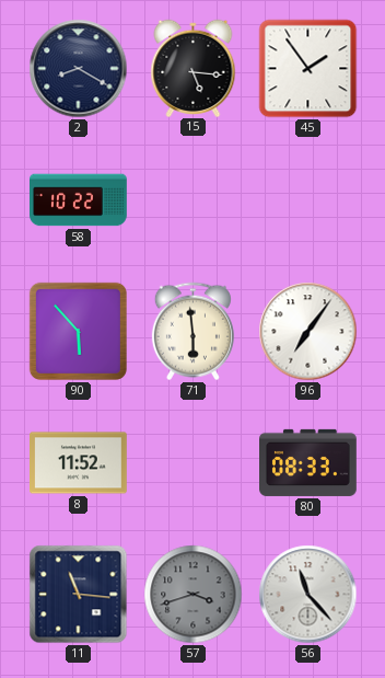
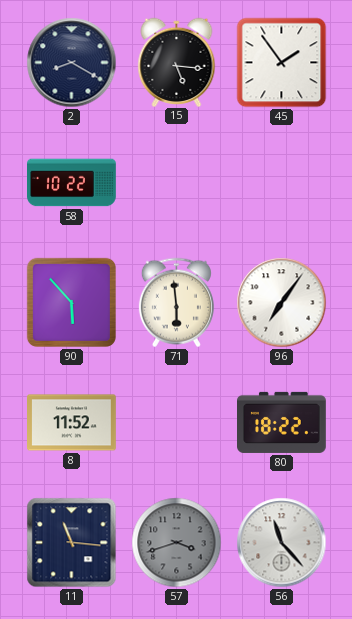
80: 08:33 -> 18:22
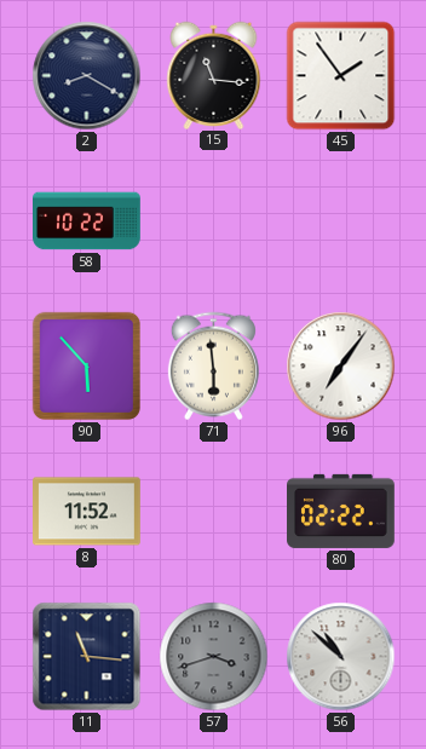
15: 5:16 -> 11:16
80: 18:22 -> 02:22
56: 11:23 -> 10:52
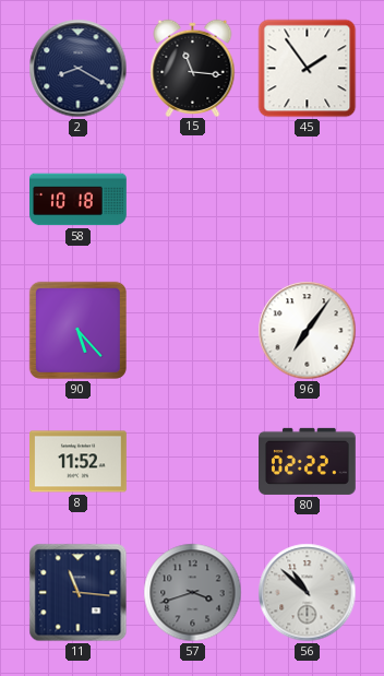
58: 10:22 -> 10:18
90: 5:53 -> 5:23
71: 5:59 -> none
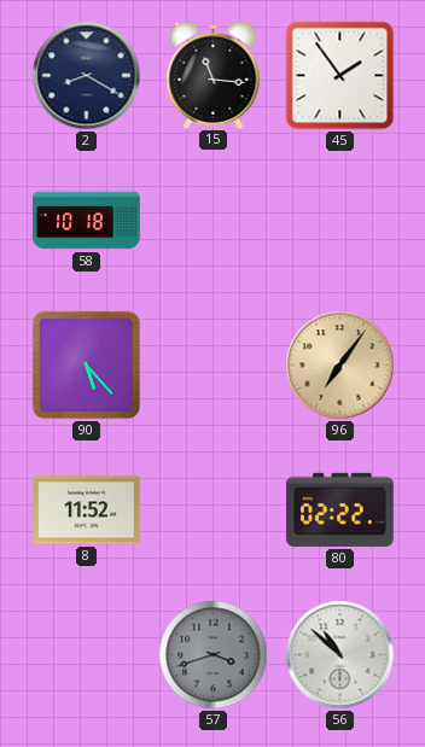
96 dial: white -> champagne
11: 11:16 -> none
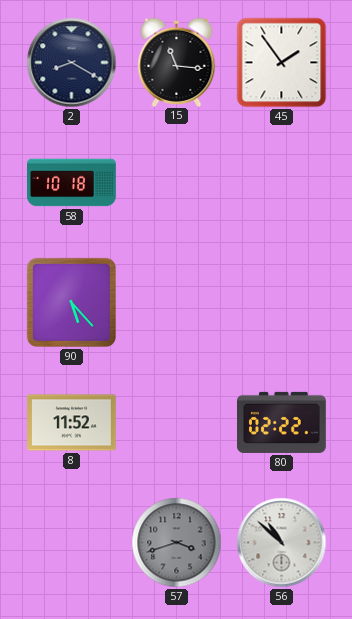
96: 7:06 -> none
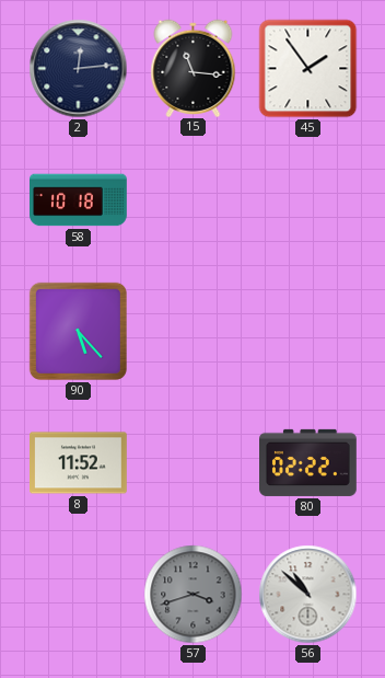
2: 8:20 -> 12:14
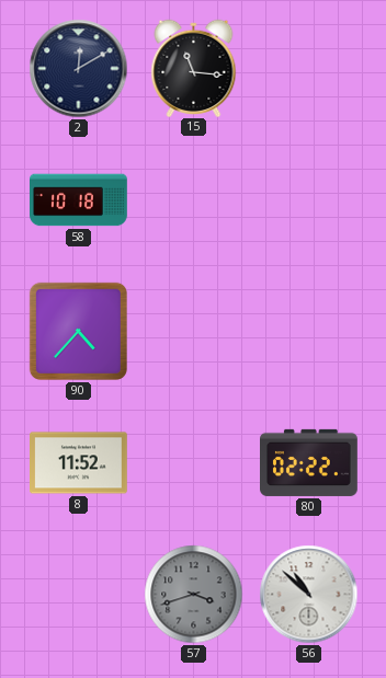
2: 12:14 -> 12:10
45: 1:54 -> none
90: 5:23 -> 4:37
